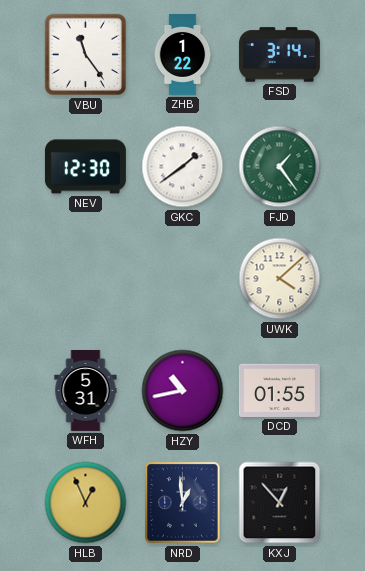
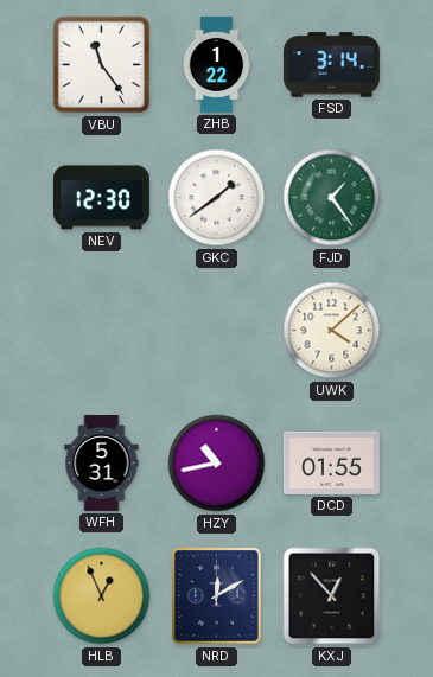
NRD: 12:59 -> 12:10
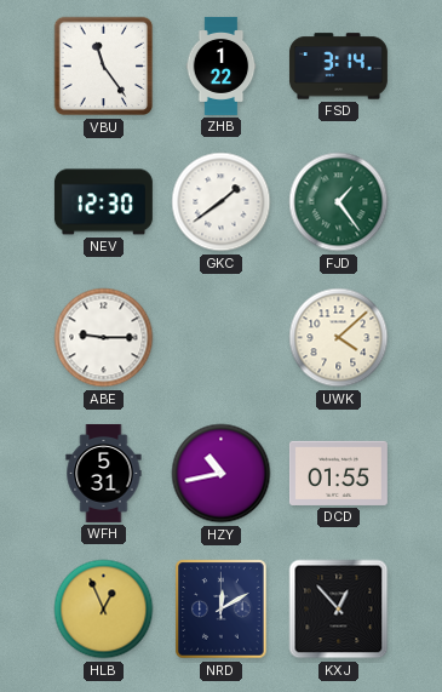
ABE: none -> 9:15
